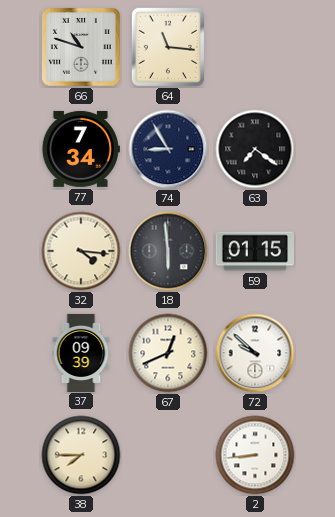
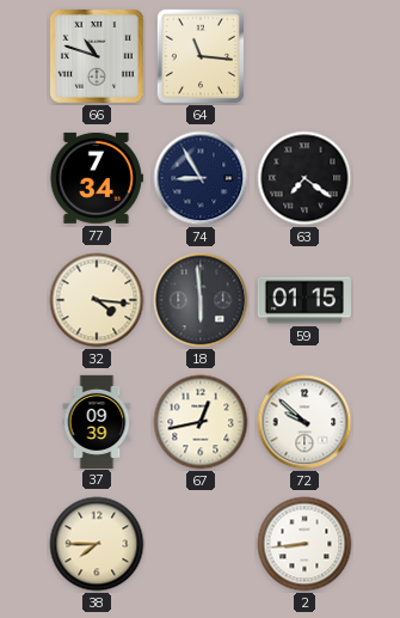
67: 12:41 -> 12:43
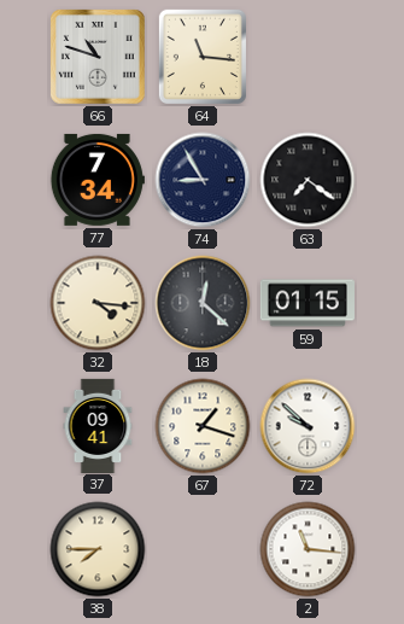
18: 5:59 -> 12:22
37: 09:39 -> 09:41
67: 12:43 -> 1:18
2: 8:44 -> 11:16
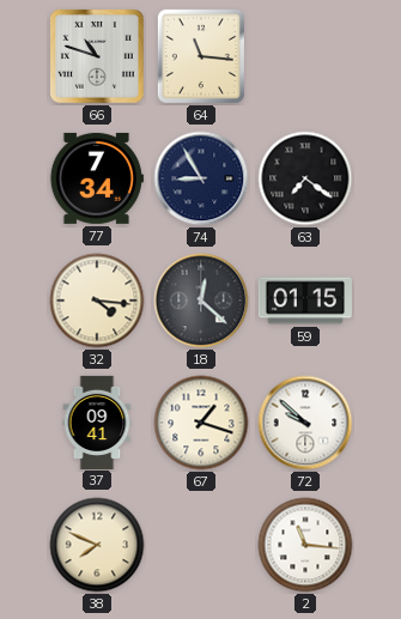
38: 7:45 -> 7:49
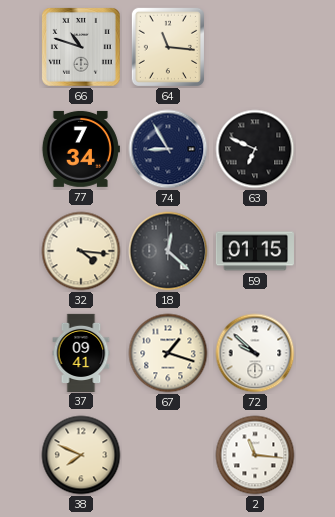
63: 7:21 -> 6:49
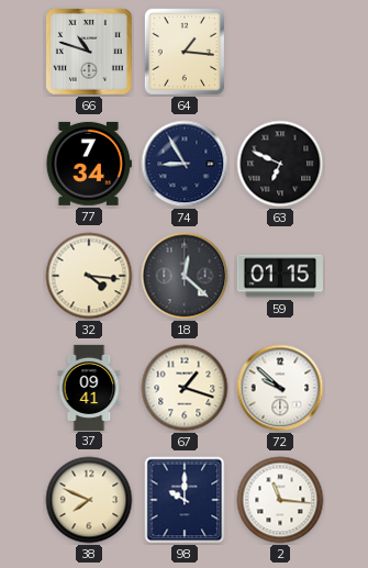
64: 11:16 -> 1:16
98: none -> 10:00
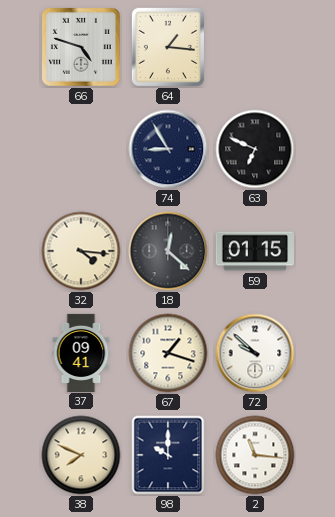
66: 10:48 -> 4:48
77: 7:34 -> none
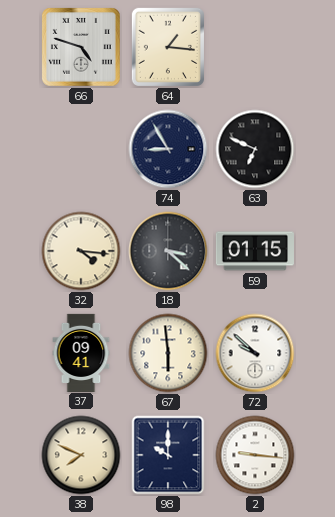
18: 12:22 -> 3:22
67: 1:18 -> 5:59
2: 11:16 -> 9:16
